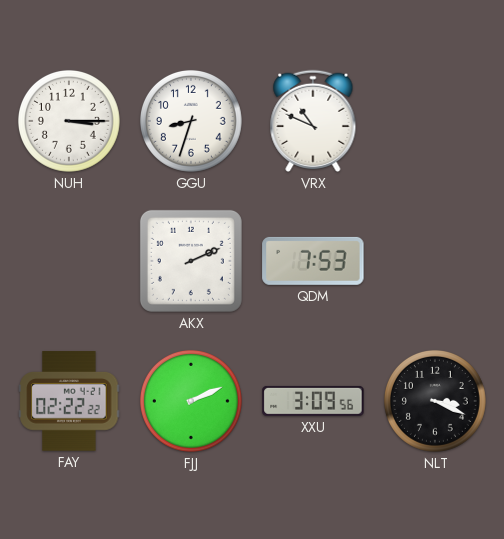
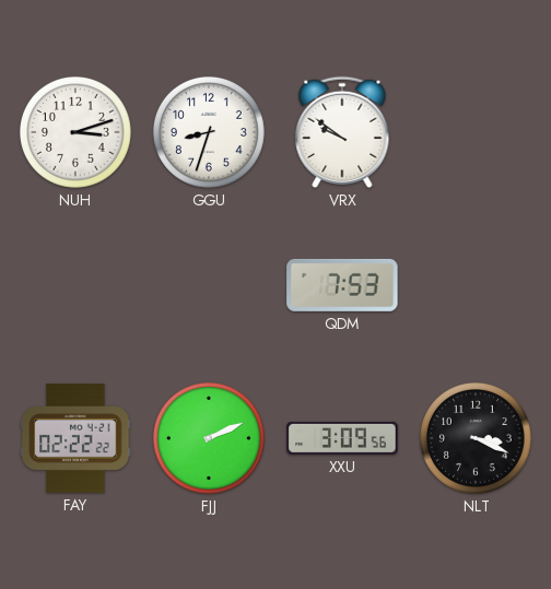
NUH: 3:15 -> 3:12
VRX: 10:49 -> 9:51
AKX: 2:11 -> none
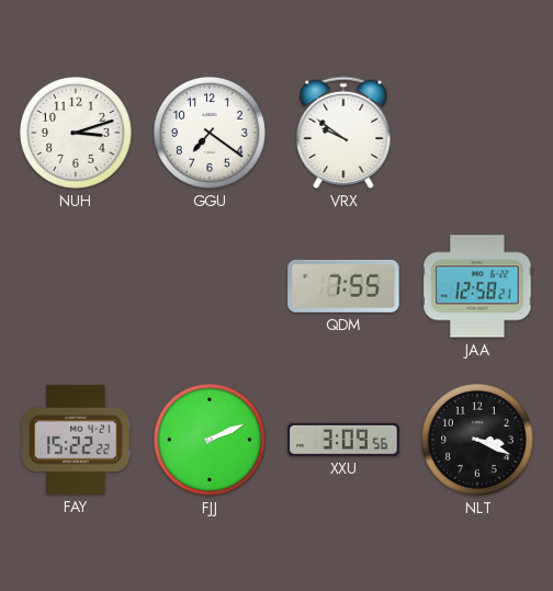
GGU: 8:33 -> 7:21
QDM: 7:53 -> 7:55
JAA: none -> 12:58
FAY: 02:22 -> 15:22
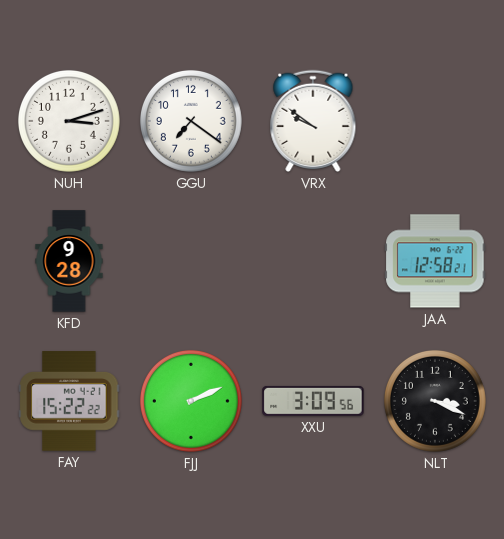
KFD: none -> 9:28
QDM: 7:55 -> none
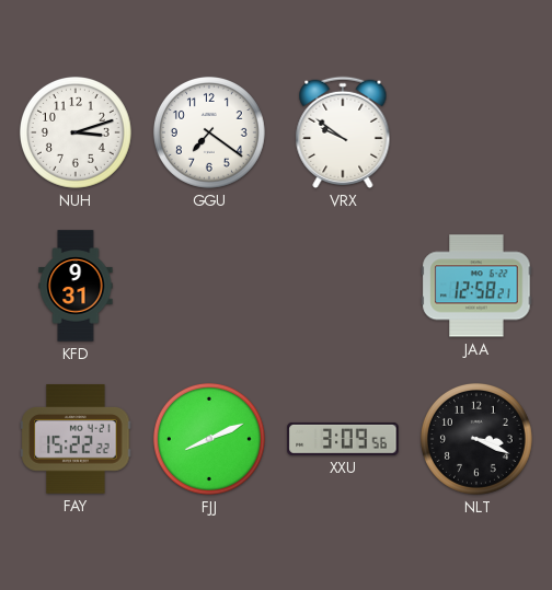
KFD: 9:28 -> 9:31
FJJ: 2:11 -> 8:11
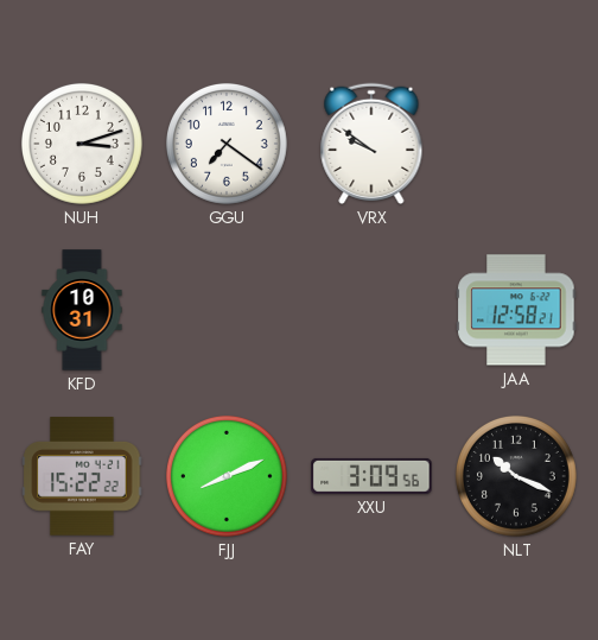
KFD: 9:31 -> 10:31
NLT: 3:19 -> 10:19
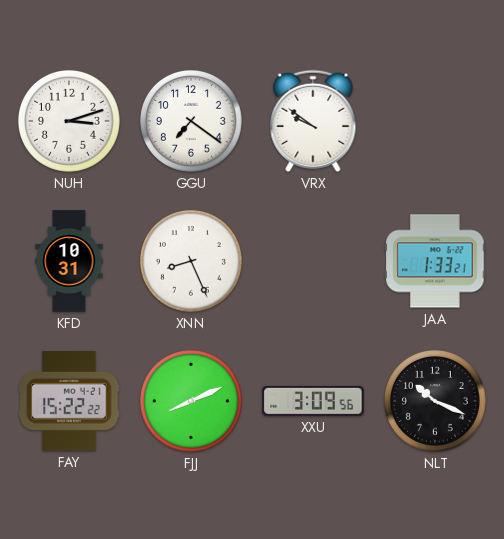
XNN: none -> 8:26
JAA: 12:58 -> 1:33
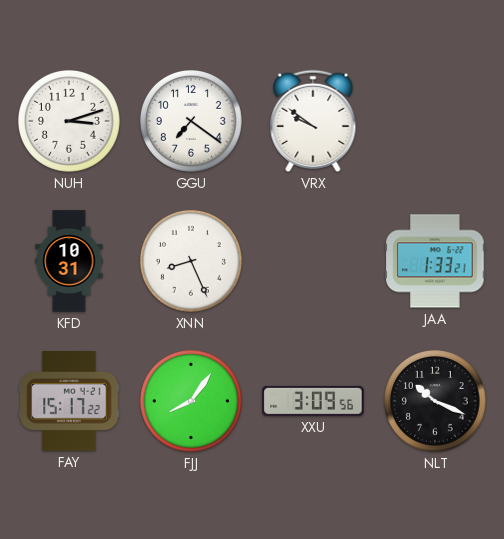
FAY: 15:22 -> 15:17
FJJ: 8:11 -> 8:06
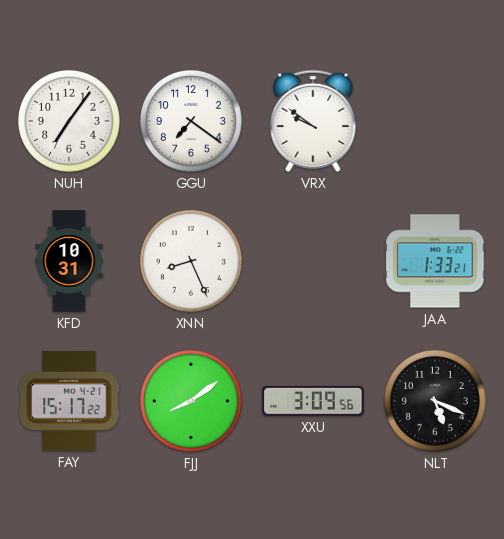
NUH: 3:12 -> 7:06
FJJ: 8:06 -> 8:09
NLT: 10:19 -> 5:19
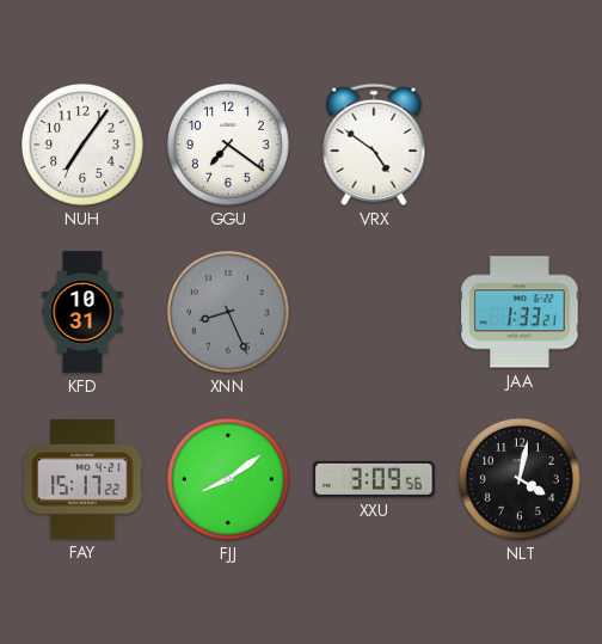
VRX: 9:51 -> 4:51
XNN dial: white -> grey
NLT: 5:19 -> 4:02
